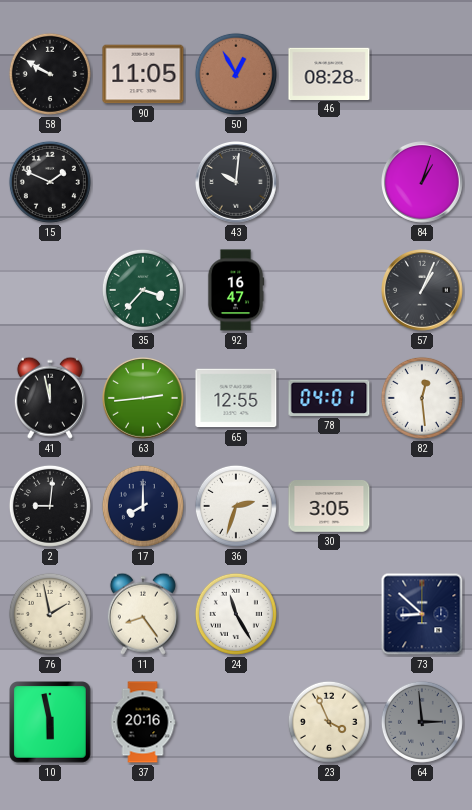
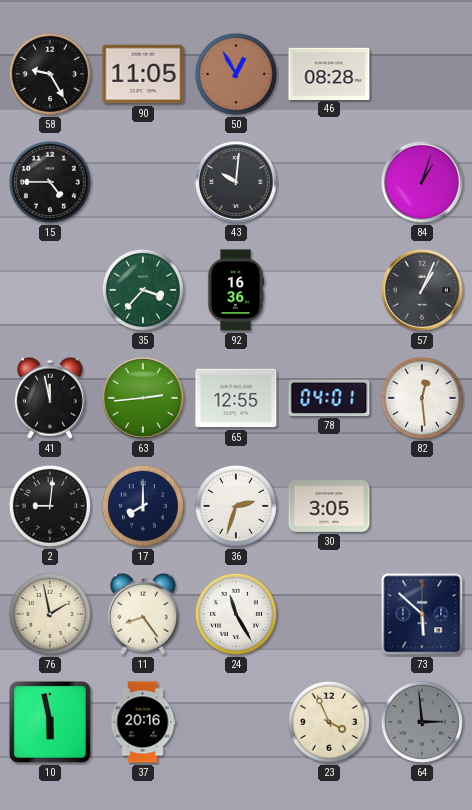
58: 9:50 -> 9:25
15: 1:49 -> 4:45
92: 16:47 -> 16:36
73: 8:52 -> 5:52
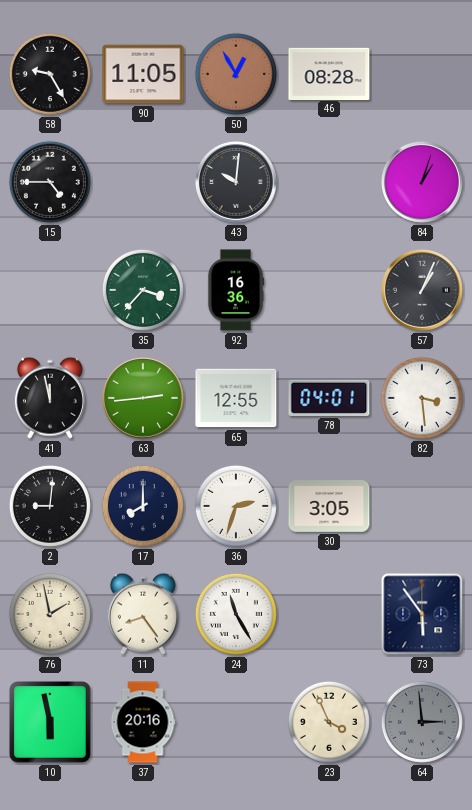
82: 12:29 -> 3:29
73: 5:52 -> 5:54
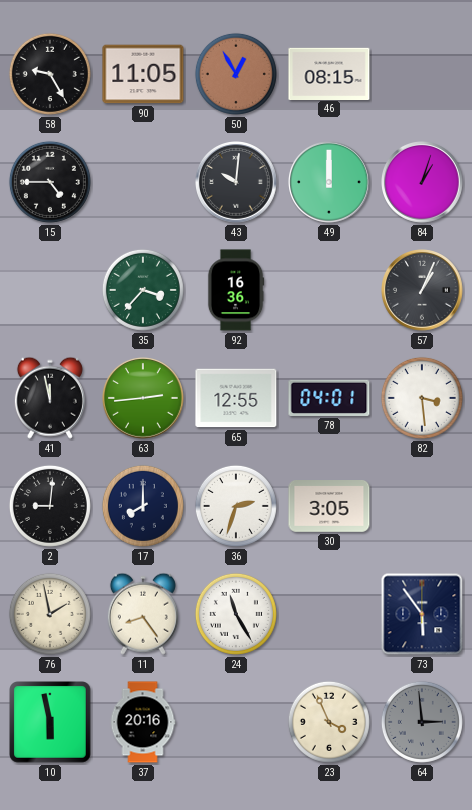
46: 08:28 -> 08:15
49: none -> 12:00
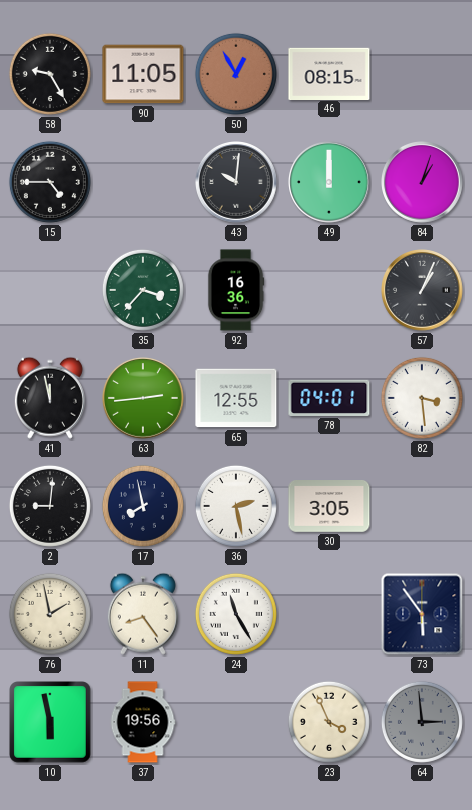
17: 8:00 -> 7:58
36: 2:33 -> 2:28
37: 20:16 -> 19:56
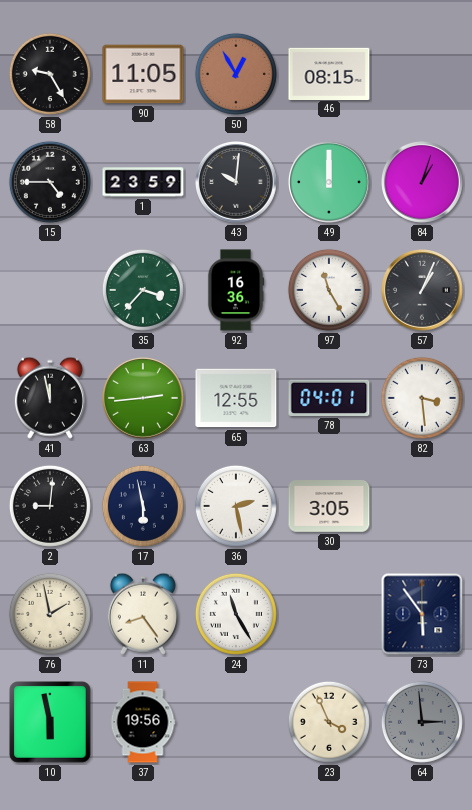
1: none -> 23:59
97: none -> 11:25
17: 7:58 -> 5:58
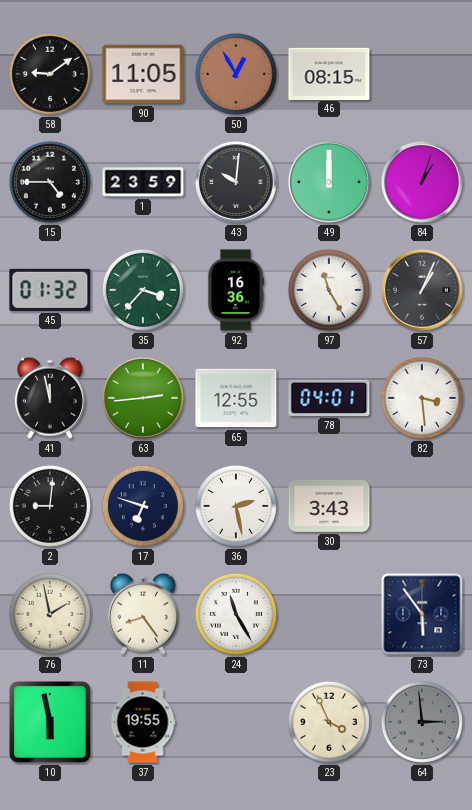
58: 9:25 -> 9:09
45: none -> 01:32
17: 5:58 -> 6:48
30: 3:05 -> 3:43
37: 19:56 -> 19:55
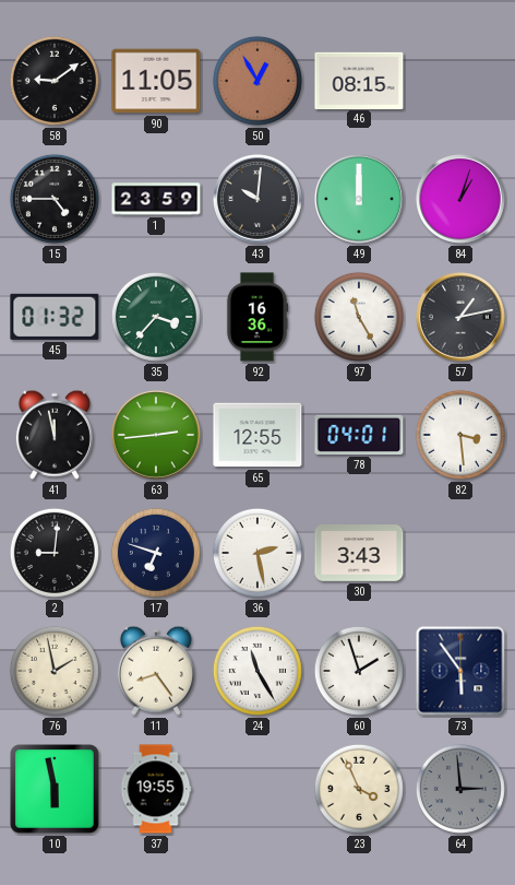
57: 1:04 -> 1:13
60: none -> 1:57
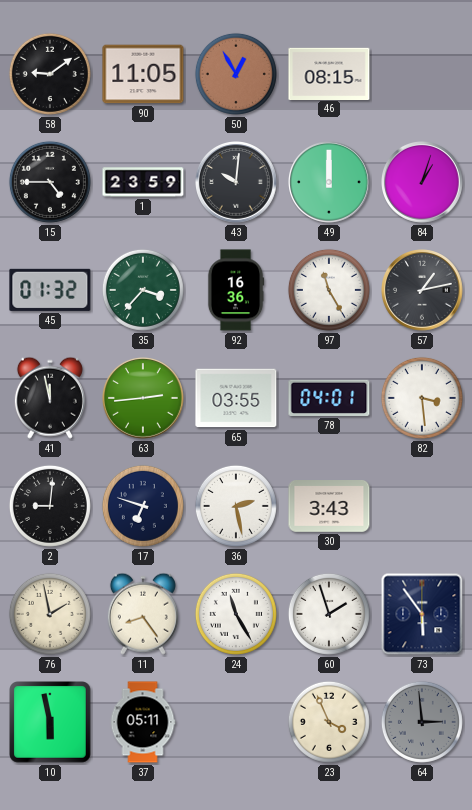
65: 12:55 -> 03:55
37: 19:55 -> 05:11
